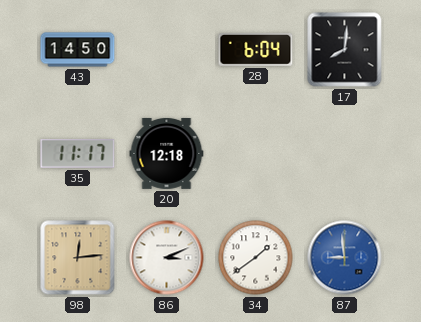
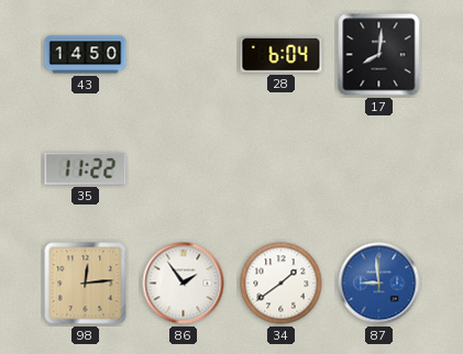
35: 11:17 -> 11:22
20: 12:18 -> none
86: 3:11 -> 1:54
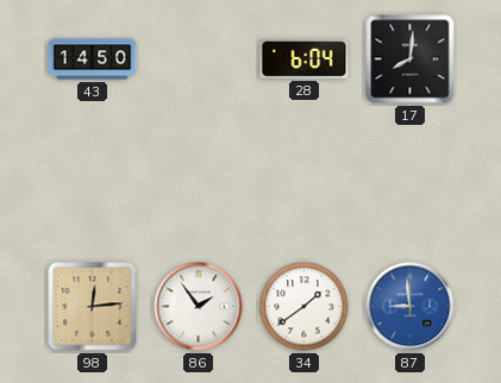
35: 11:22 -> none
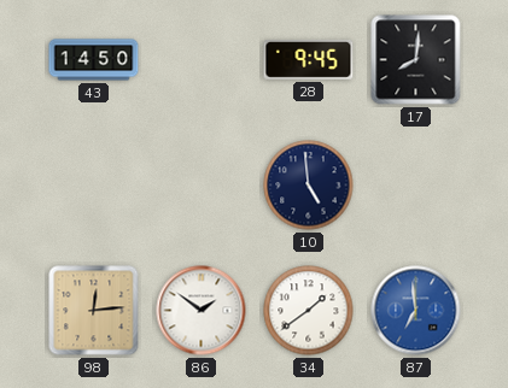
28: 6:04 -> 9:45
10: none -> 4:59
86: 1:54 -> 1:51
87: 8:59 -> 6:59
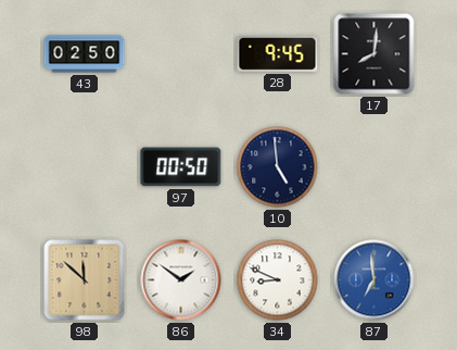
43: 14:50 -> 02:50
97: none -> 00:50
98: 12:14 -> 11:52
34: 1:39 -> 8:49
